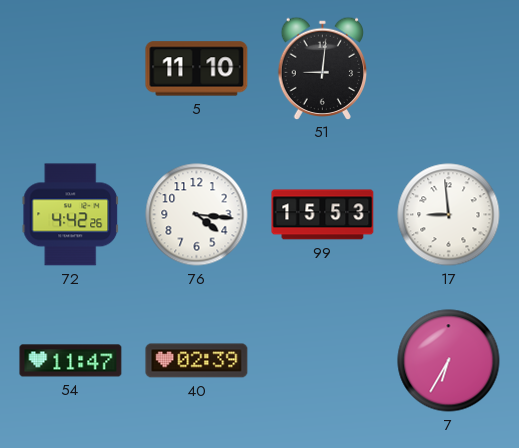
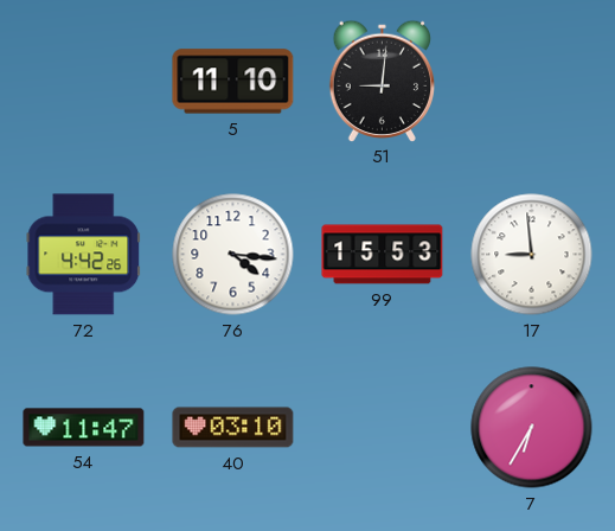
40: 02:39 -> 03:10
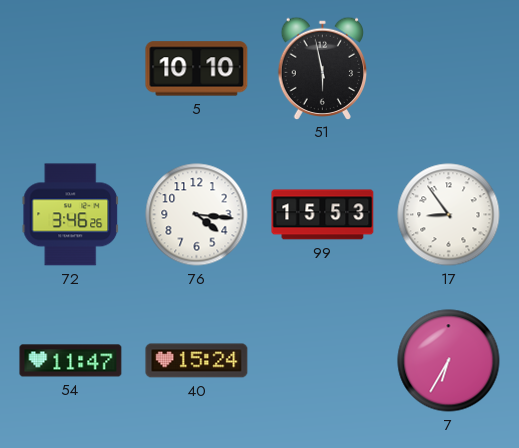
5: 11:10 -> 10:10
51: 9:01 -> 5:58
72: 4:42 -> 3:46
17: 8:59 -> 8:54
40: 03:10 -> 15:24
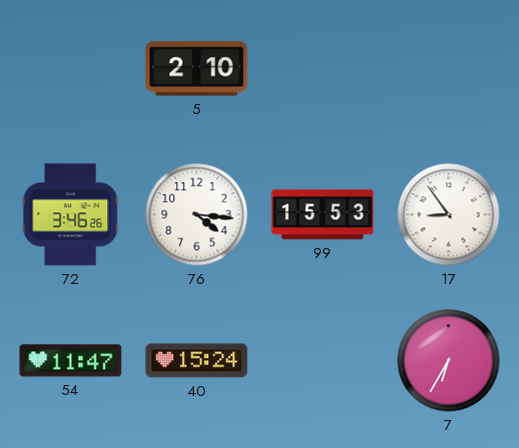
5: 10:10 -> 2:10
51: 5:58 -> none
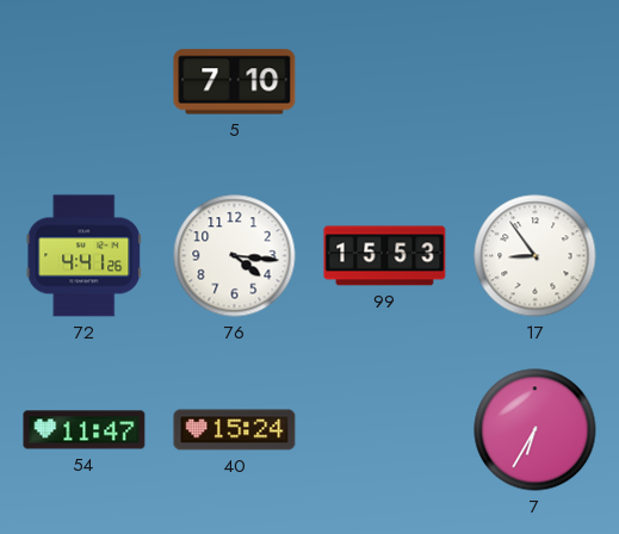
5: 2:10 -> 7:10
72: 3:46 -> 4:41
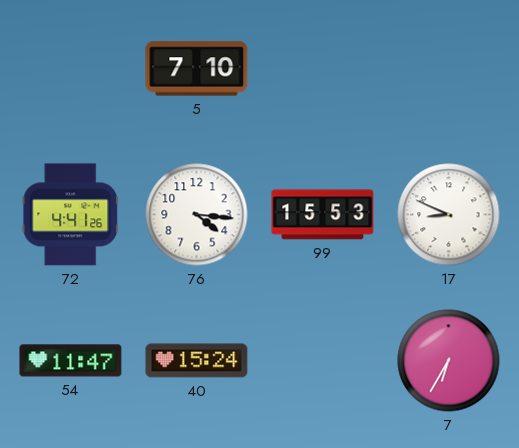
17: 8:54 -> 8:49
